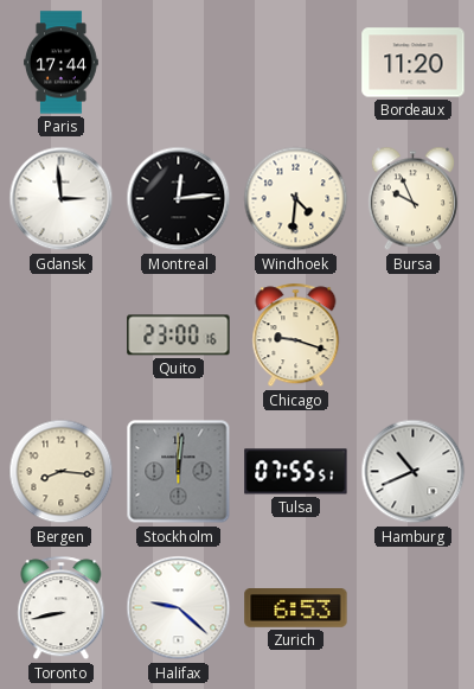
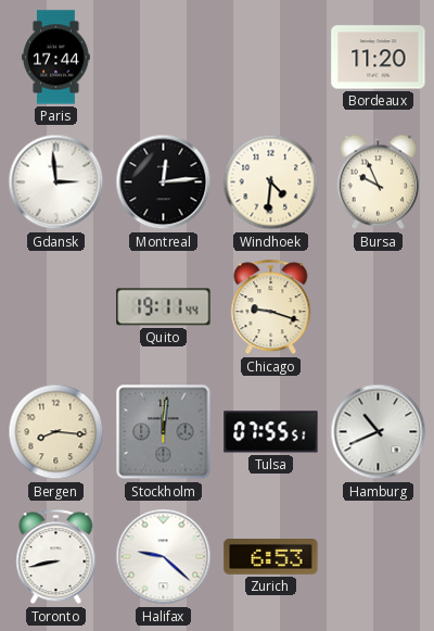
Quito: 23:00 -> 19:11
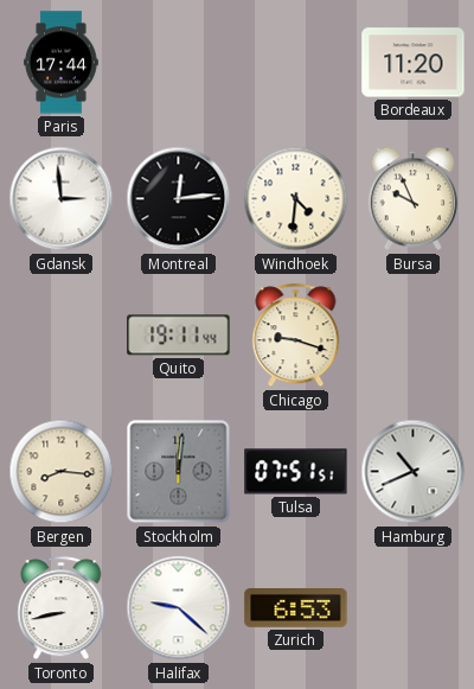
Tulsa: 07:55 -> 07:51
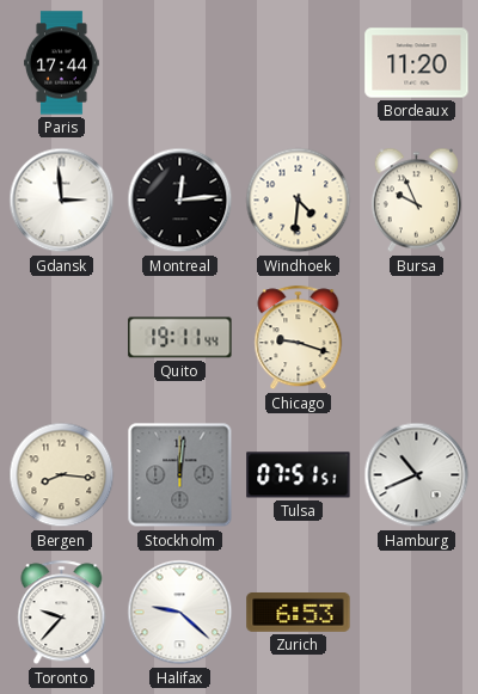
Toronto: 8:43 -> 9:37
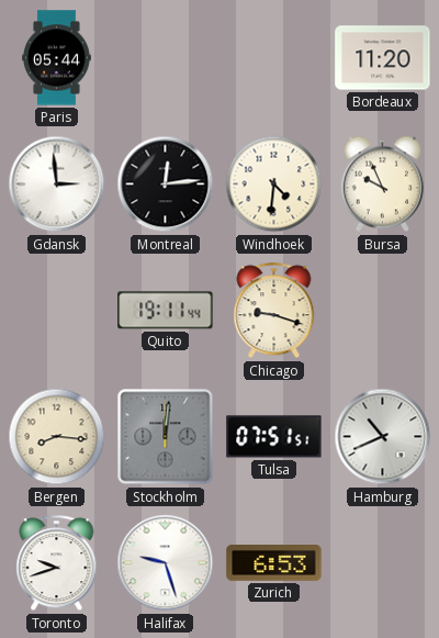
Paris: 17:44 -> 05:44
Toronto: 9:37 -> 9:42
Halifax: 9:22 -> 9:27
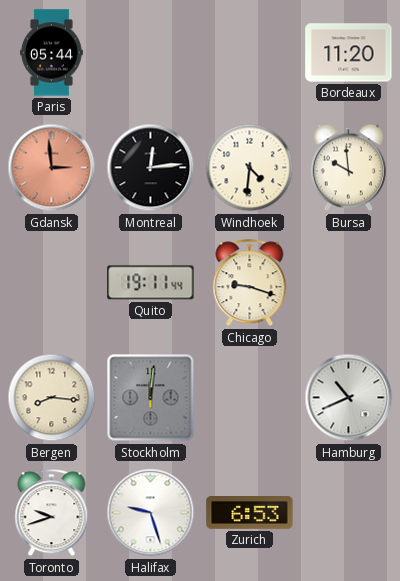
Gdansk dial: white -> salmon
Bursa: 9:56 -> 9:59
Tulsa: 07:51 -> none
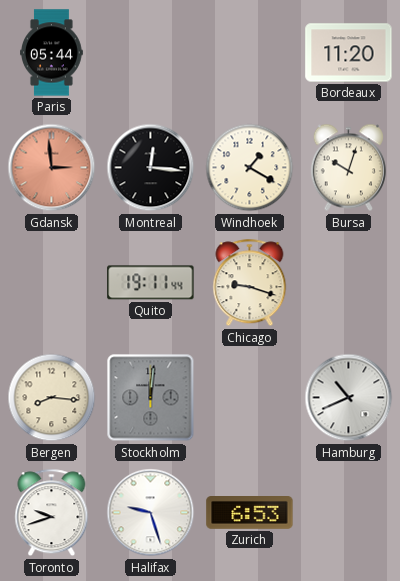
Montreal: 12:14 -> 12:16
Windhoek: 4:31 -> 1:20
Bursa: 9:59 -> 10:03
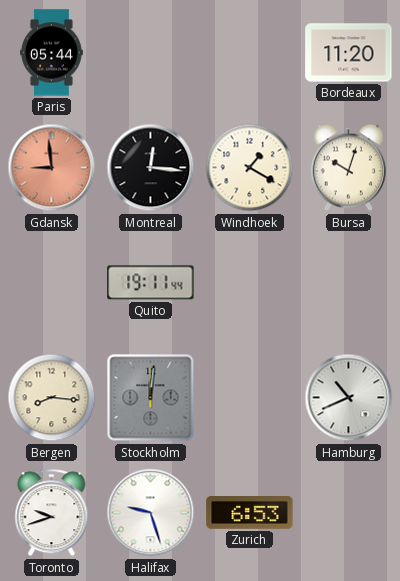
Gdansk: 2:59 -> 8:59
Chicago: 9:18 -> none
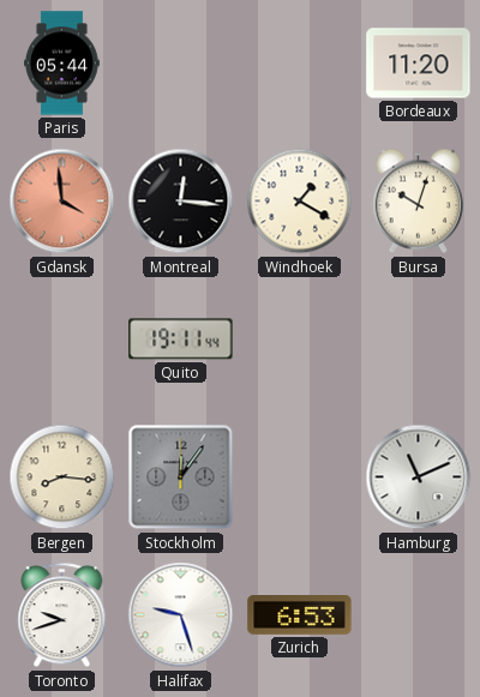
Gdansk: 8:59 -> 3:59
Stockholm: 12:01 -> 12:06
Hamburg: 10:41 -> 11:11
